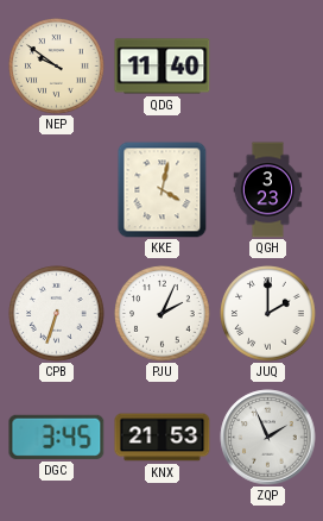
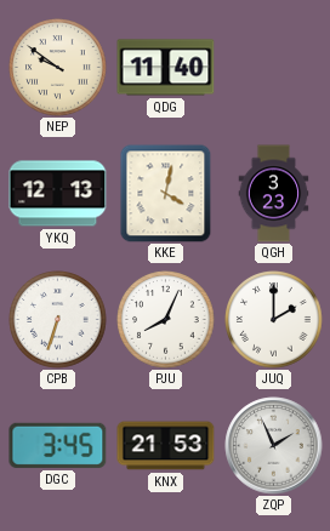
YKQ: none -> 12:13
PJU: 2:04 -> 8:04
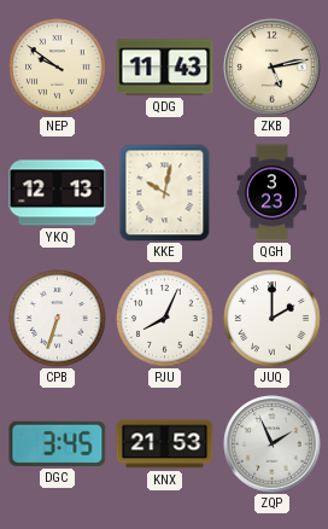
QDG: 11:40 -> 11:43
ZKB: none -> 5:13
KKE: 4:02 -> 10:02
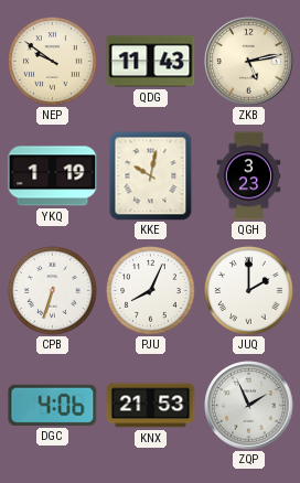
YKQ: 12:13 -> 1:19
DGC: 3:45 -> 4:06
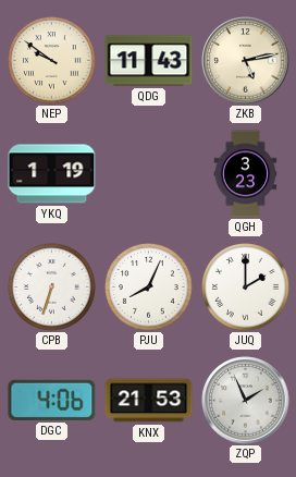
KKE: 10:02 -> none
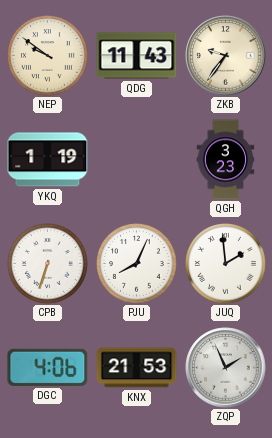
ZKB: 5:13 -> 9:36
JUQ: 2:00 -> 1:59
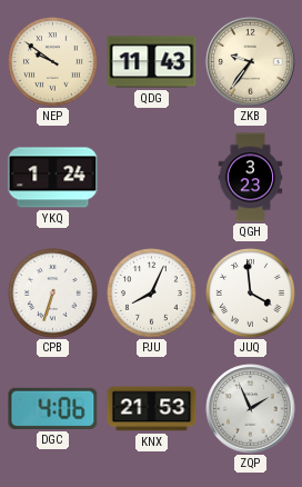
YKQ: 1:19 -> 1:24
JUQ: 1:59 -> 3:59
